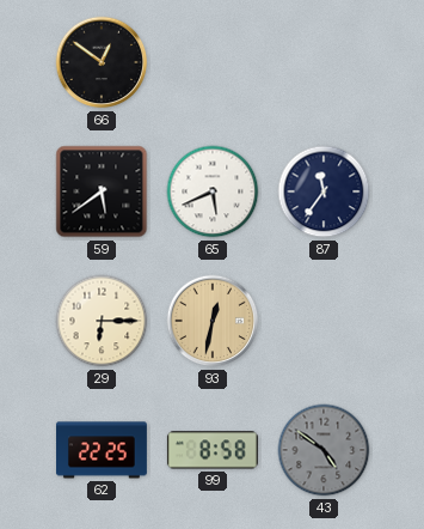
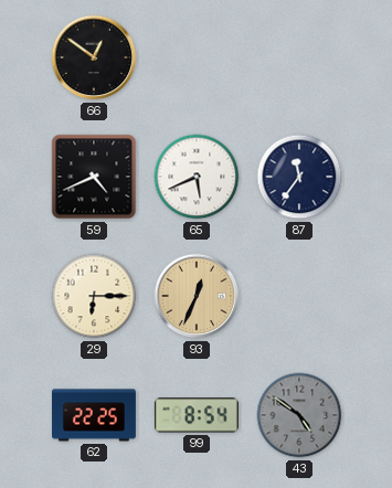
59: 5:39 -> 4:41
93: 12:32 -> 12:34
99: 8:58 -> 8:54
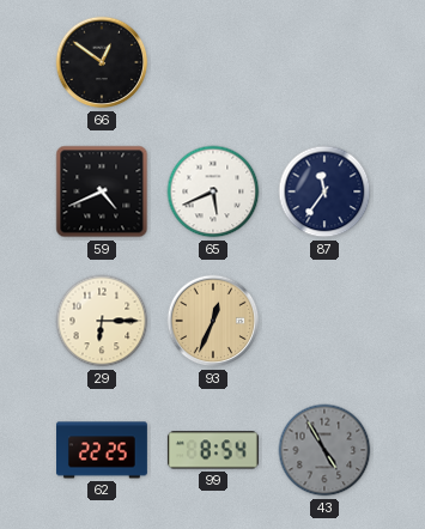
43: 4:51 -> 4:55
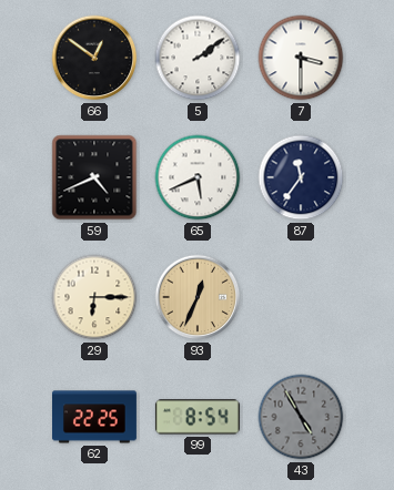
5: none -> 2:09
7: none -> 3:30
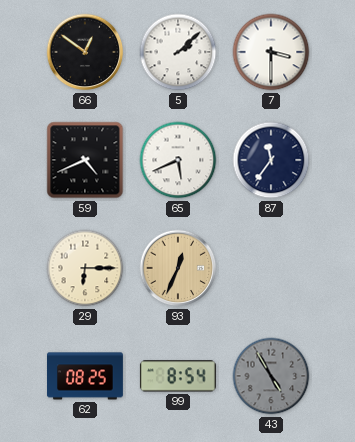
5: 2:09 -> 2:08
62: 22:25 -> 08:25
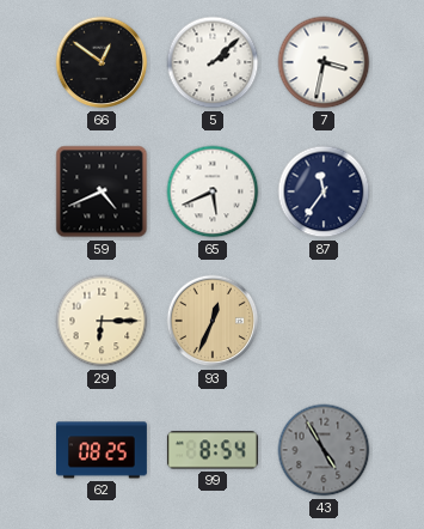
7: 3:30 -> 3:32
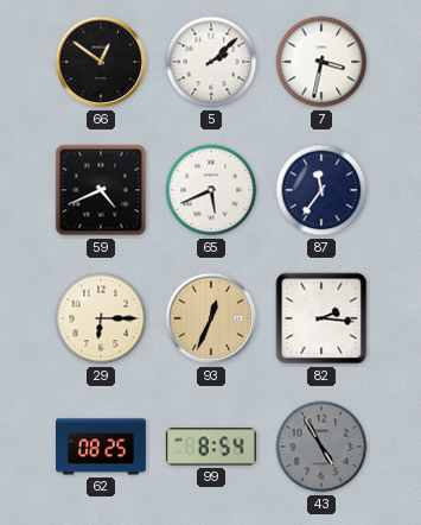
82: none -> 2:16
